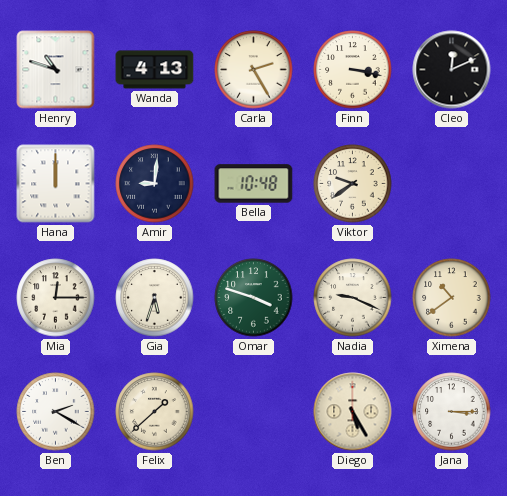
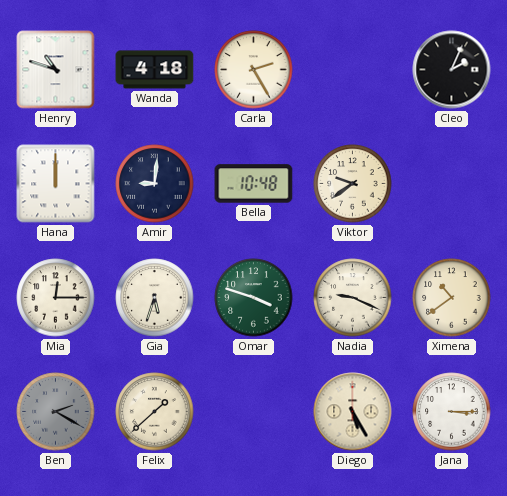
Wanda: 4:13 -> 4:18
Finn: 3:17 -> none
Cleo: 12:11 -> 2:04
Ben dial: white -> grey
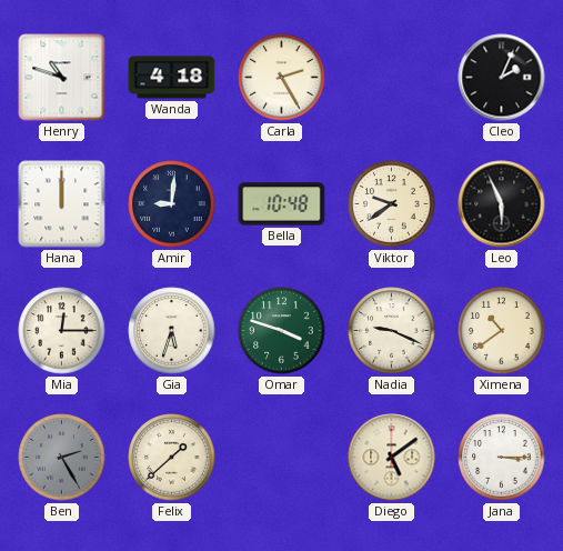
Leo: none -> 5:56
Ben: 2:20 -> 2:25
Diego: 5:25 -> 5:09
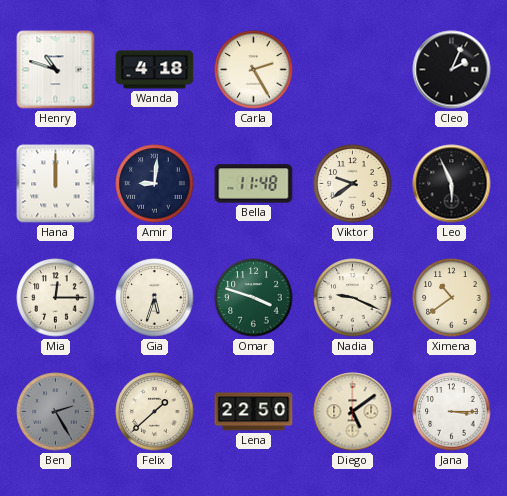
Bella: 10:48 -> 11:48
Lena: none -> 22:50
